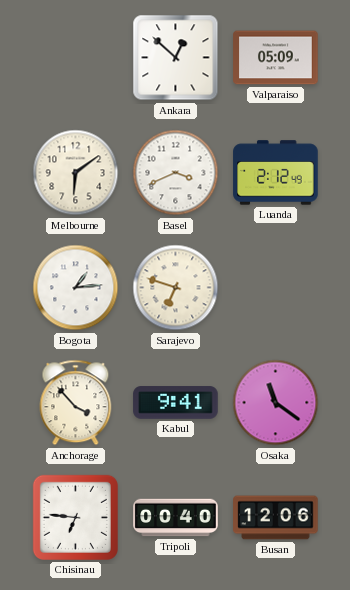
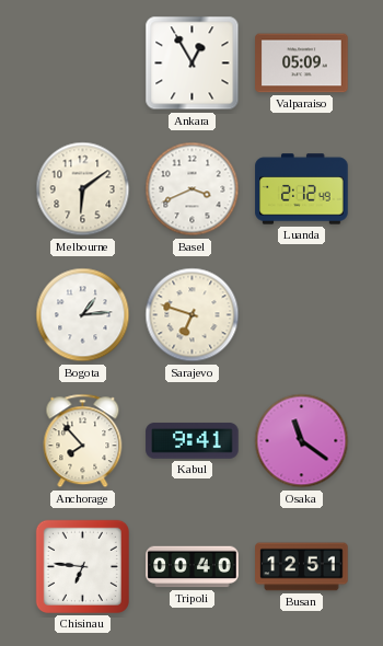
Ankara: 12:52 -> 12:55
Anchorage: 3:53 -> 7:53
Busan: 12:06 -> 12:51
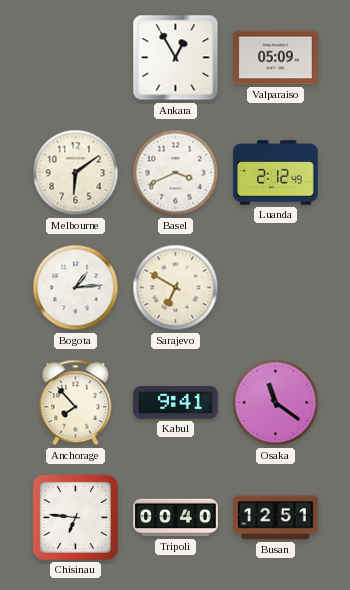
Sarajevo: 6:48 -> 6:50
